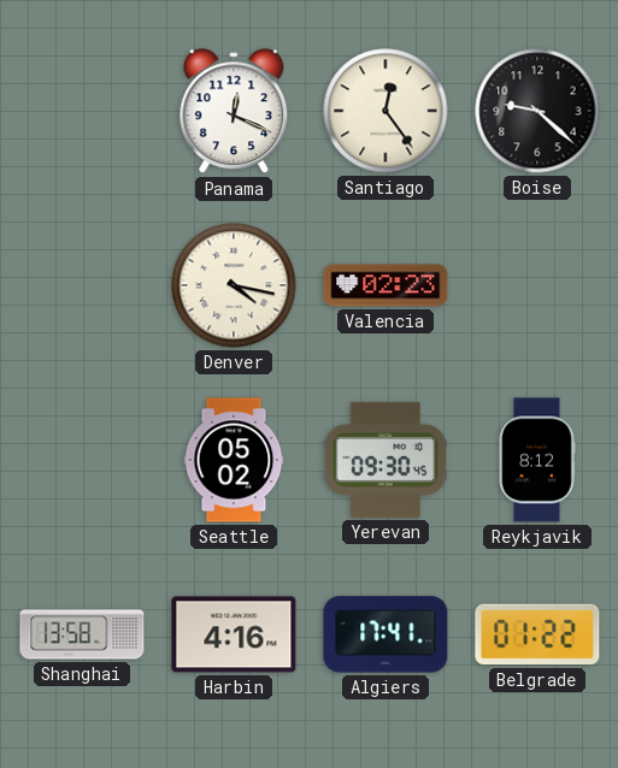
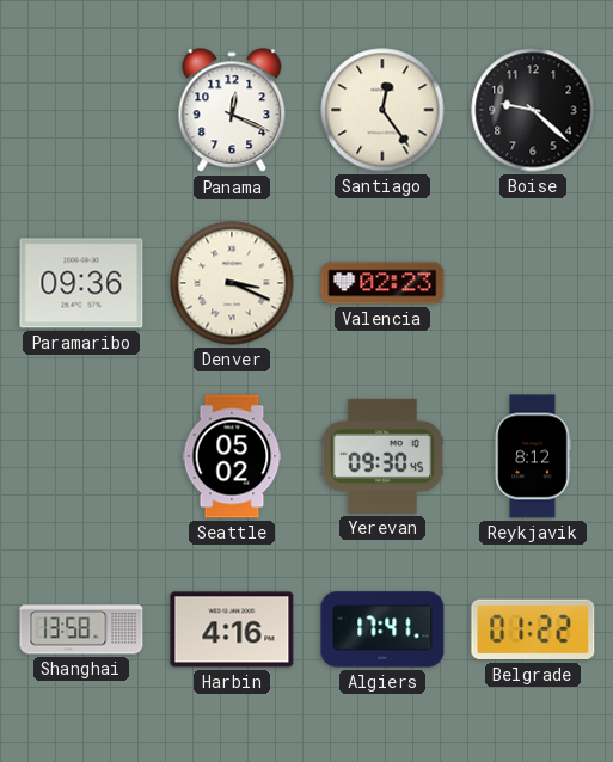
Paramaribo: none -> 09:36
Denver: 4:17 -> 3:19
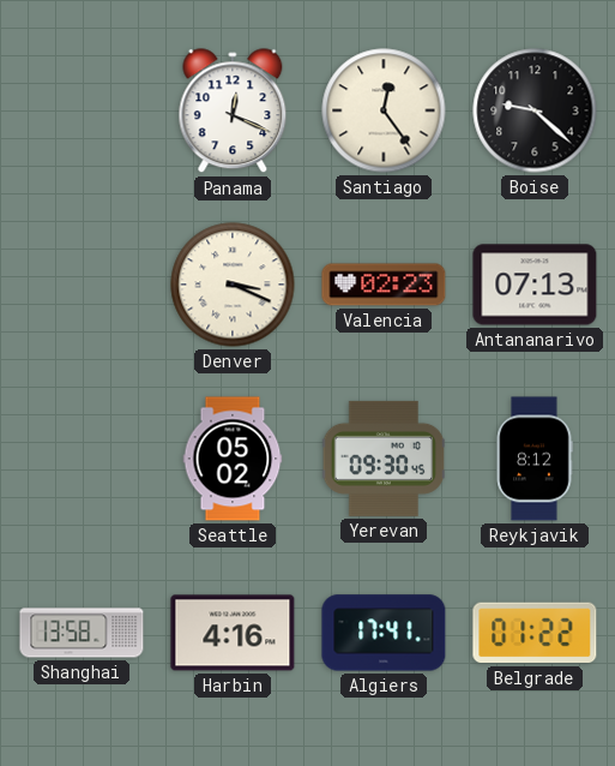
Paramaribo: 09:36 -> none
Antananarivo: none -> 07:13
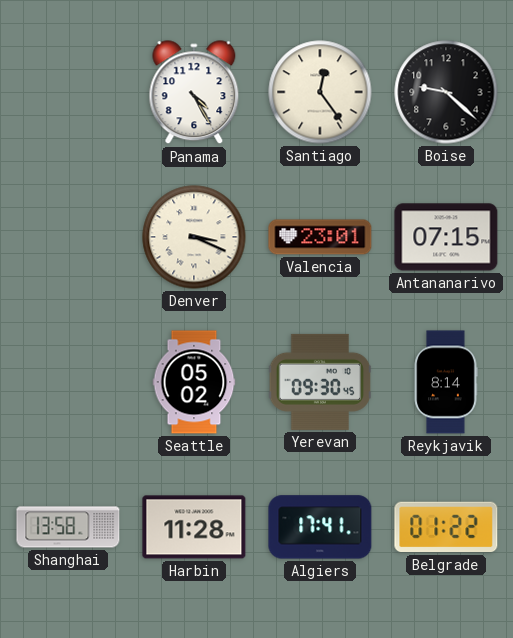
Panama: 12:19 -> 4:25
Valencia: 02:23 -> 23:01
Antananarivo: 07:13 -> 07:15
Reykjavik: 8:12 -> 8:14
Harbin: 4:16 -> 11:28
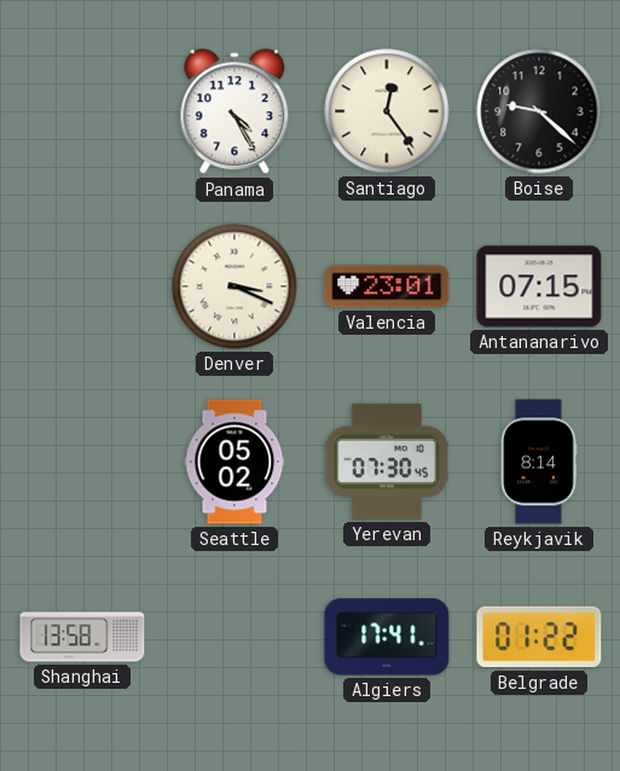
Yerevan: 09:30 -> 07:30
Harbin: 11:28 -> none
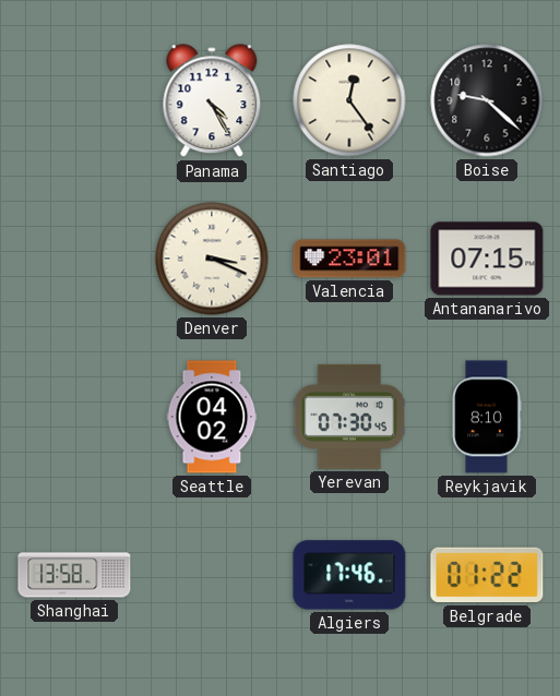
Seattle: 05:02 -> 04:02
Reykjavik: 8:14 -> 8:10
Algiers: 17:41 -> 17:46
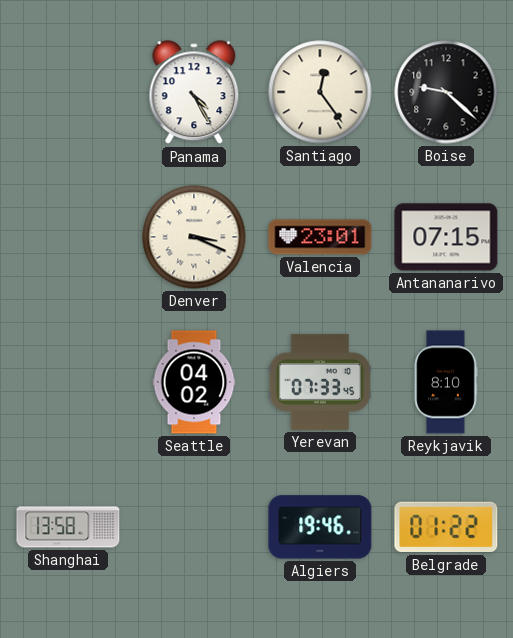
Yerevan: 07:30 -> 07:33
Algiers: 17:46 -> 19:46
